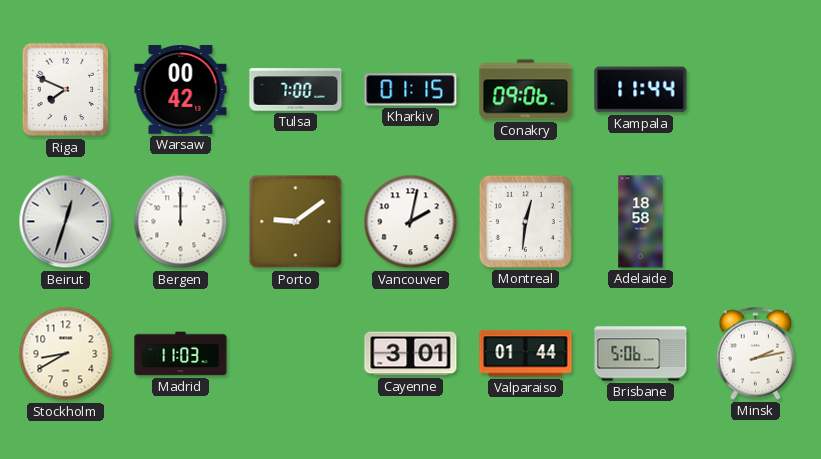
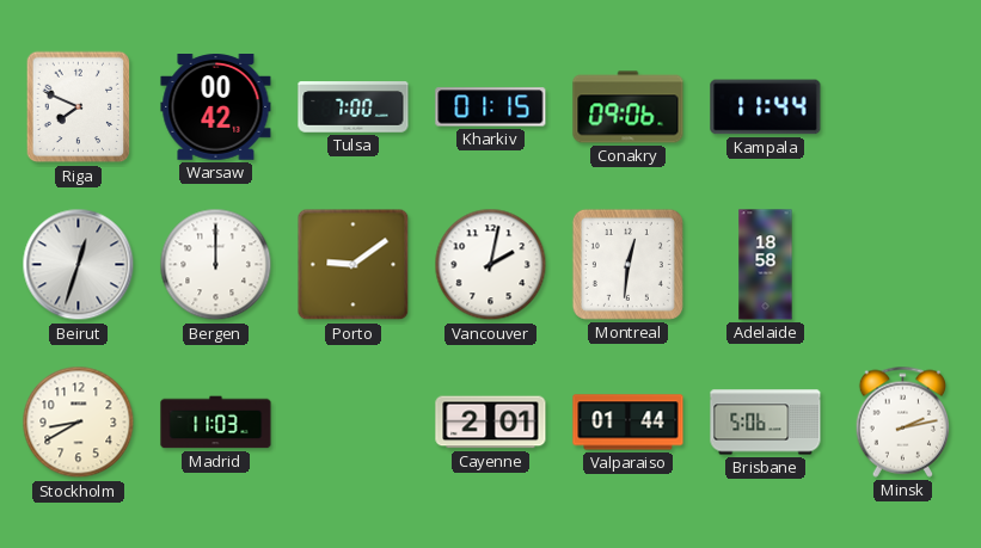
Cayenne: 3:01 -> 2:01
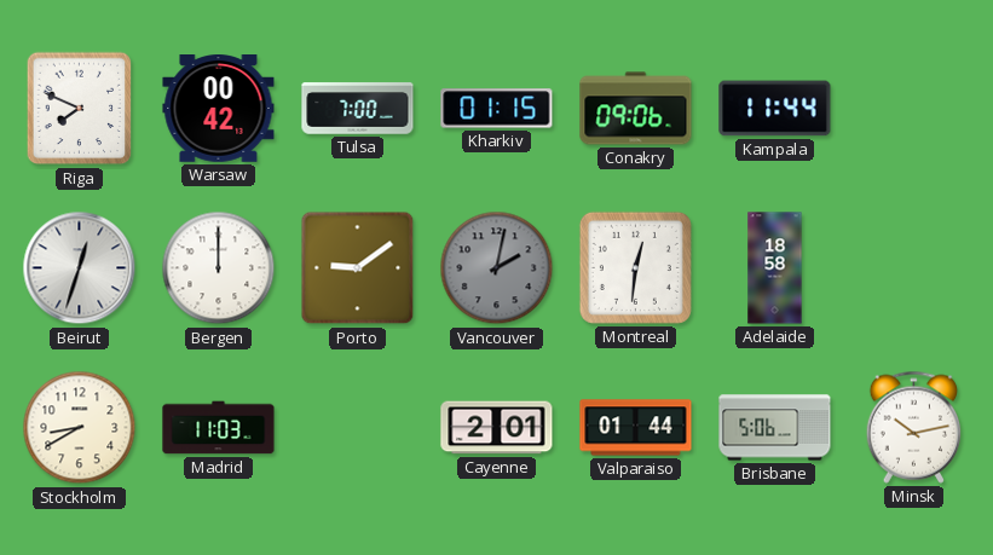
Vancouver dial: white -> grey
Minsk: 2:13 -> 10:13
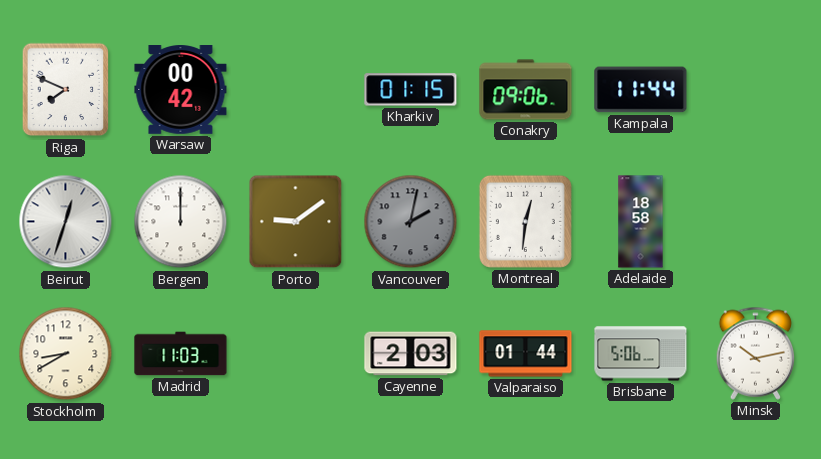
Tulsa: 7:00 -> none
Cayenne: 2:01 -> 2:03
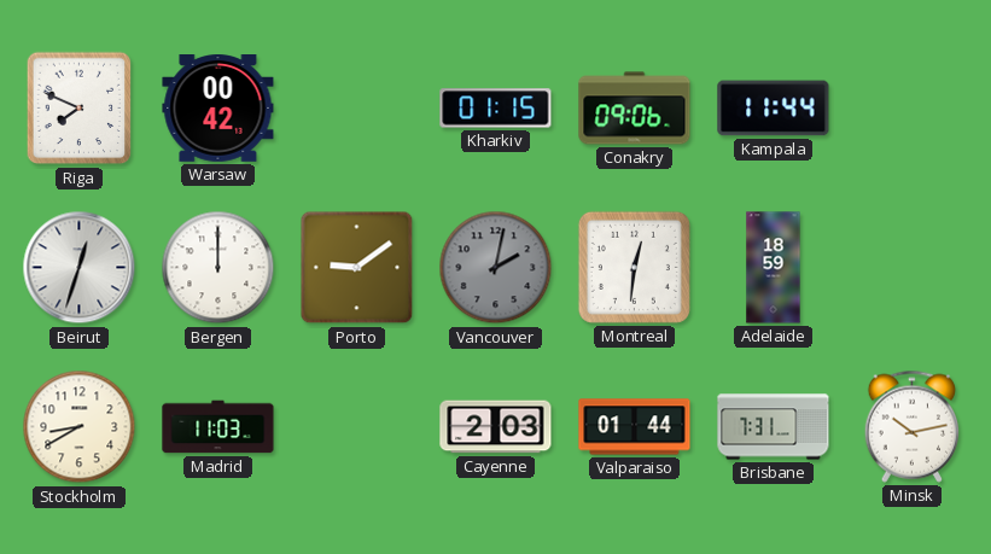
Adelaide: 18:58 -> 18:59
Brisbane: 5:06 -> 7:31
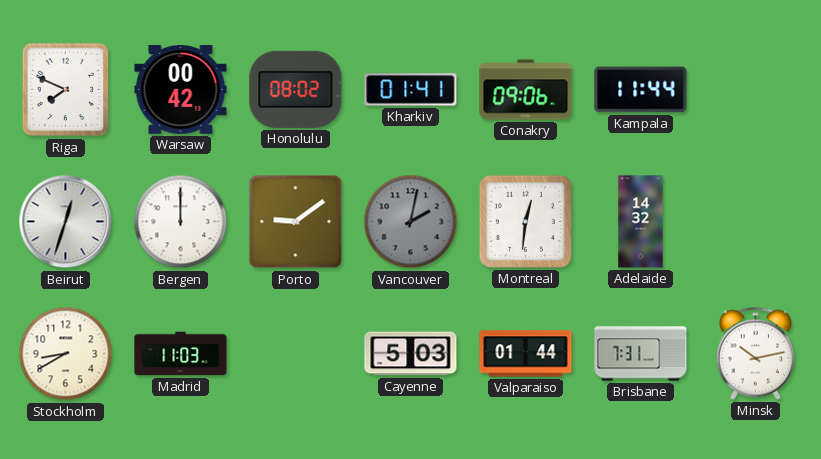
Honolulu: none -> 08:02
Kharkiv: 01:15 -> 01:41
Adelaide: 18:59 -> 14:32
Cayenne: 2:03 -> 5:03
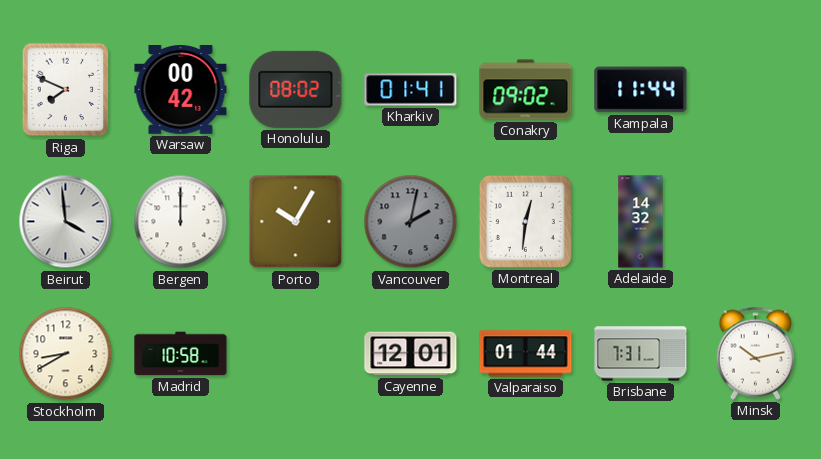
Conakry: 09:06 -> 09:02
Beirut: 12:33 -> 3:59
Porto: 9:09 -> 10:05
Madrid: 11:03 -> 10:58
Cayenne: 5:03 -> 12:01
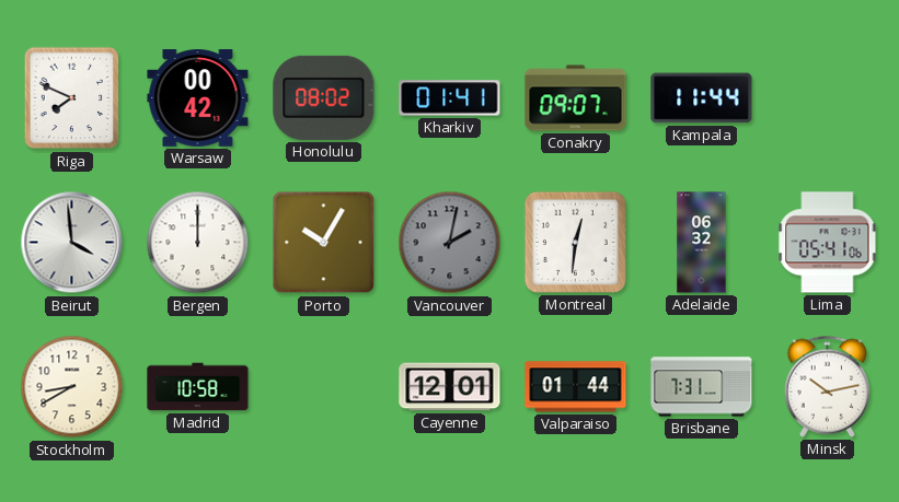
Conakry: 09:02 -> 09:07
Adelaide: 14:32 -> 06:32
Lima: none -> 05:41
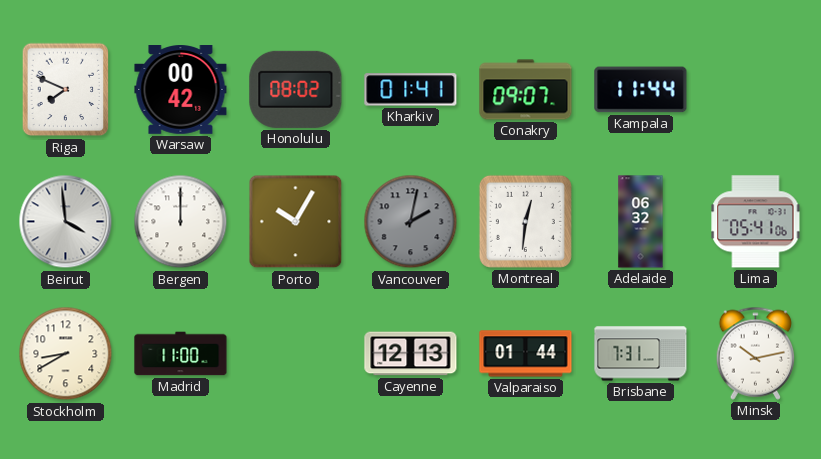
Madrid: 10:58 -> 11:00
Cayenne: 12:01 -> 12:13
